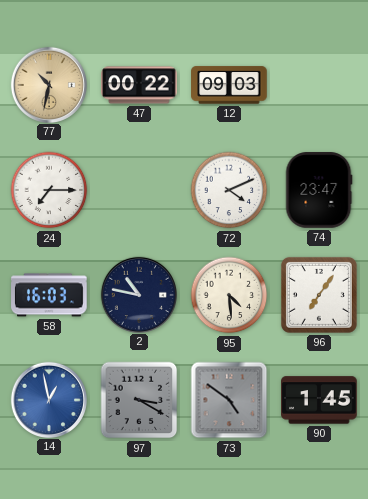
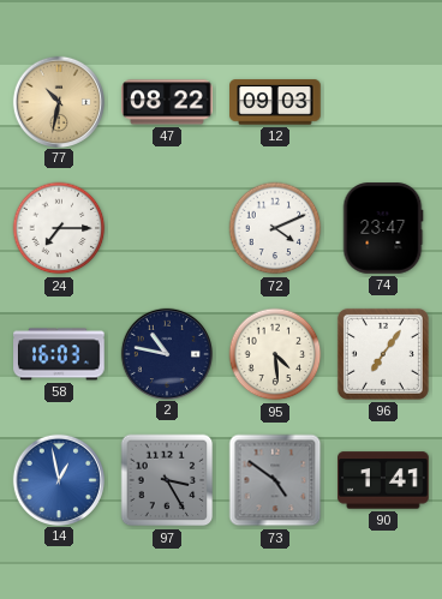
47: 00:22 -> 08:22
97: 3:20 -> 3:25
90: 1:45 -> 1:41
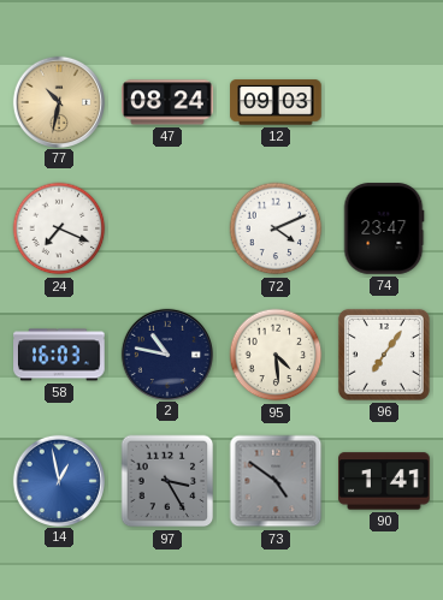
47: 08:22 -> 08:24
24: 7:15 -> 7:19
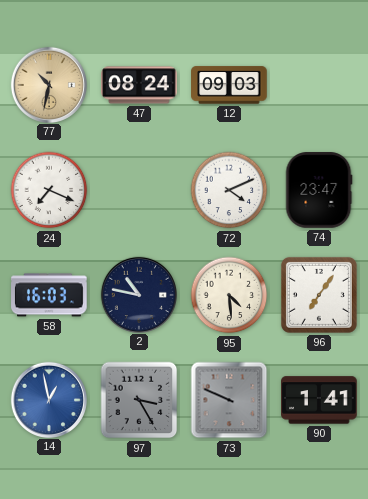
73: 4:51 -> 9:49
